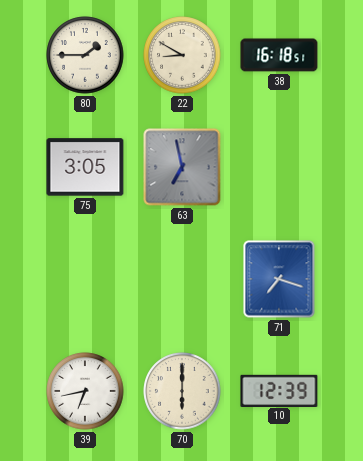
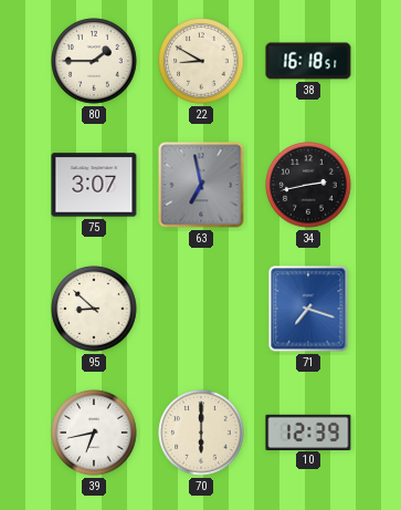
75: 3:05 -> 3:07
34: none -> 2:43
95: none -> 8:52
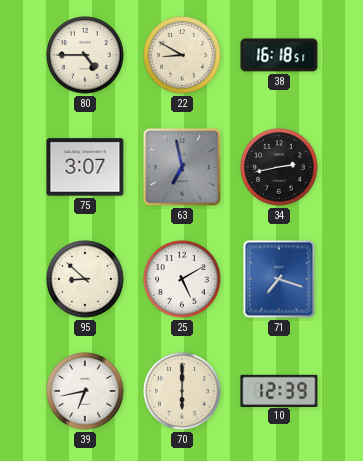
80: 1:45 -> 4:45
25: none -> 5:10
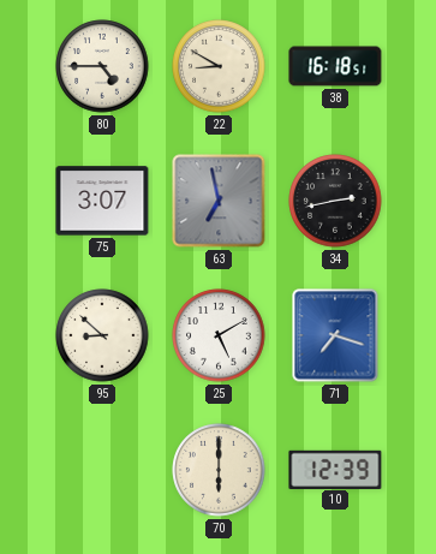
39: 6:43 -> none
